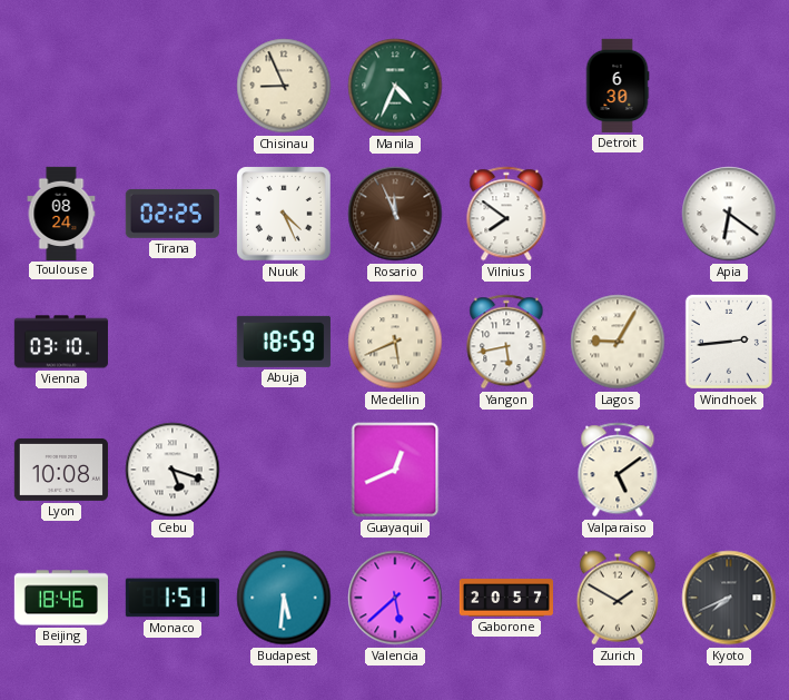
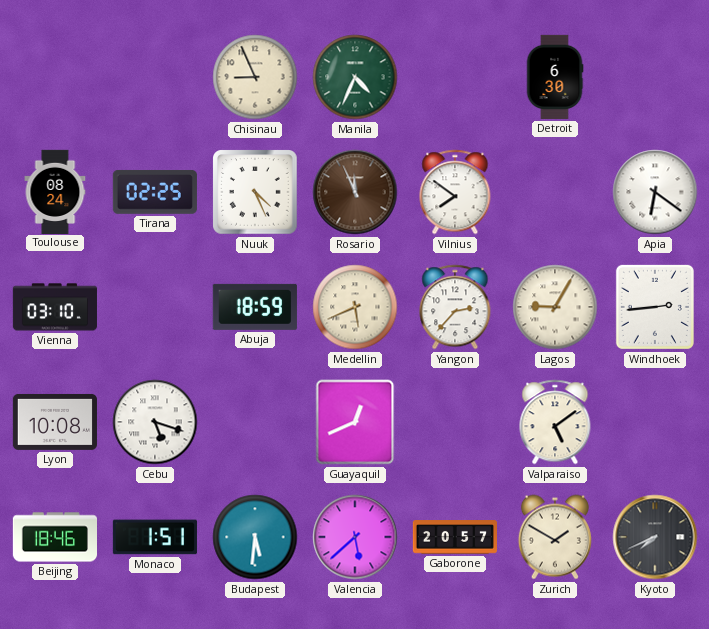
Yangon: 5:43 -> 2:37
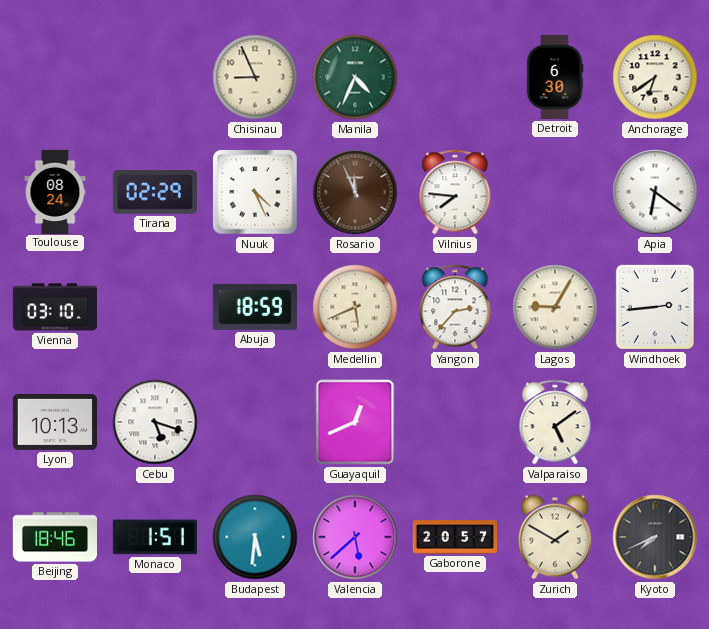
Anchorage: none -> 6:39
Tirana: 02:25 -> 02:29
Vilnius: 7:51 -> 7:46
Lyon: 10:08 -> 10:13
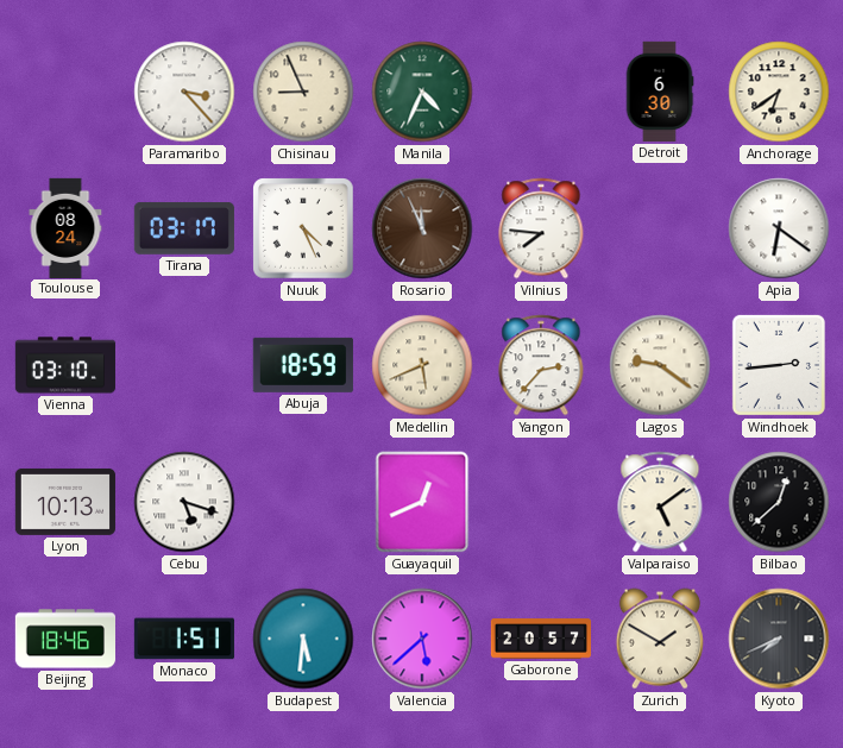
Paramaribo: none -> 3:23
Tirana: 02:29 -> 03:17
Lagos: 9:05 -> 9:21
Bilbao: none -> 12:38
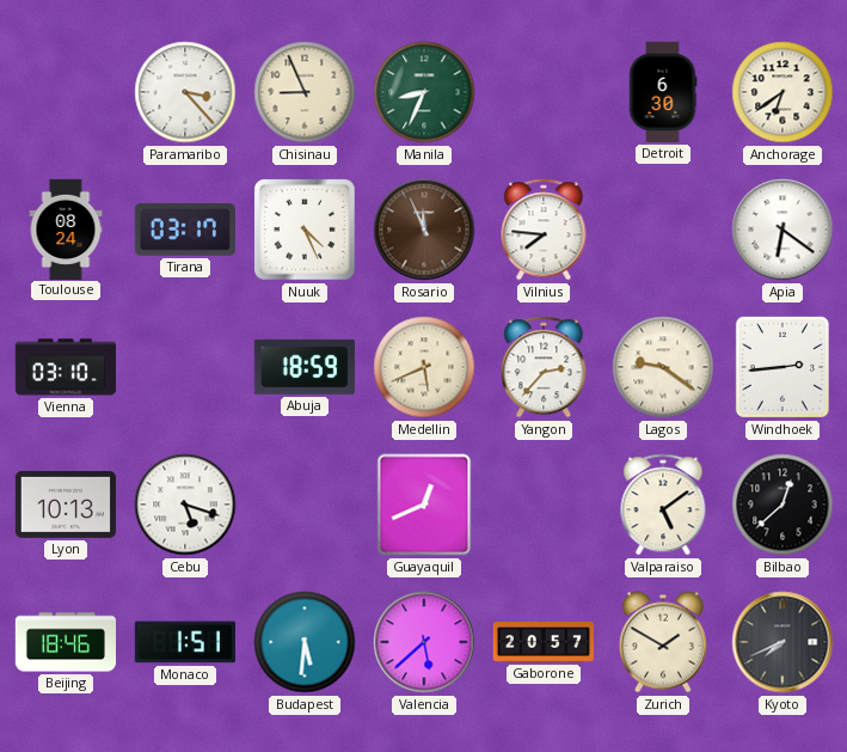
Manila: 4:34 -> 8:34
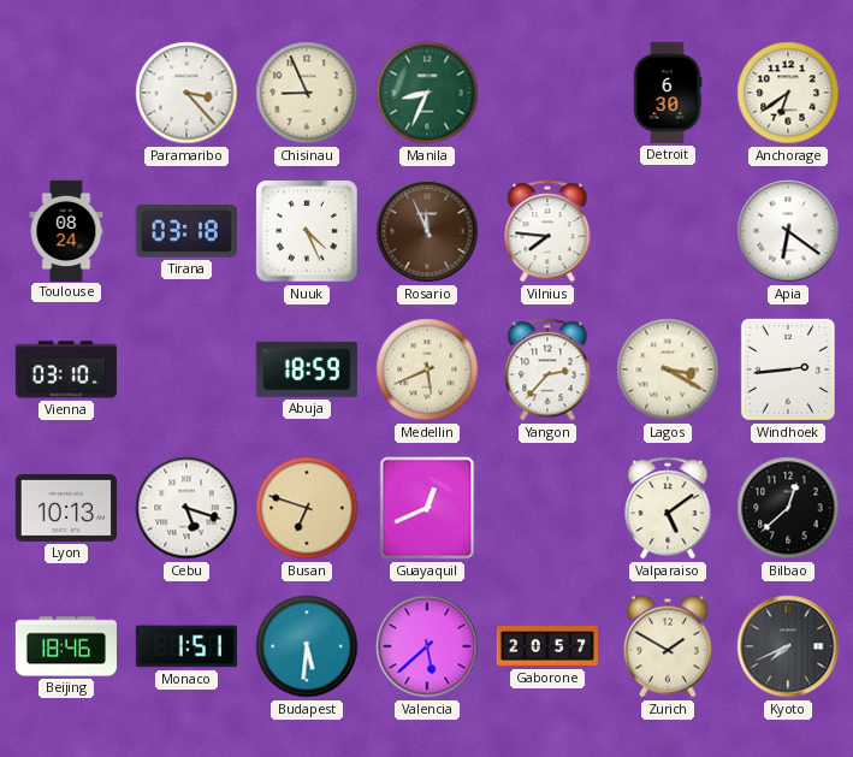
Tirana: 03:17 -> 03:18
Lagos: 9:21 -> 3:20
Busan: none -> 6:48
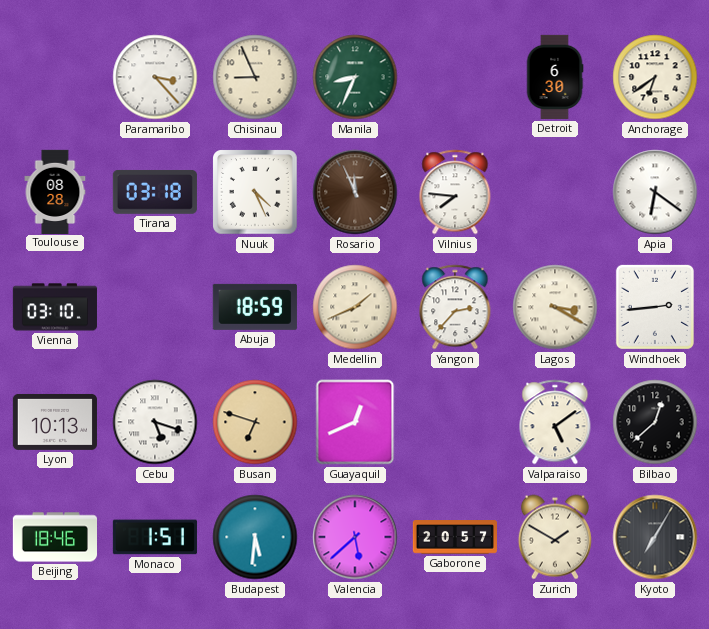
Toulouse: 08:24 -> 08:28
Medellin: 5:41 -> 1:41
Kyoto: 7:41 -> 7:05
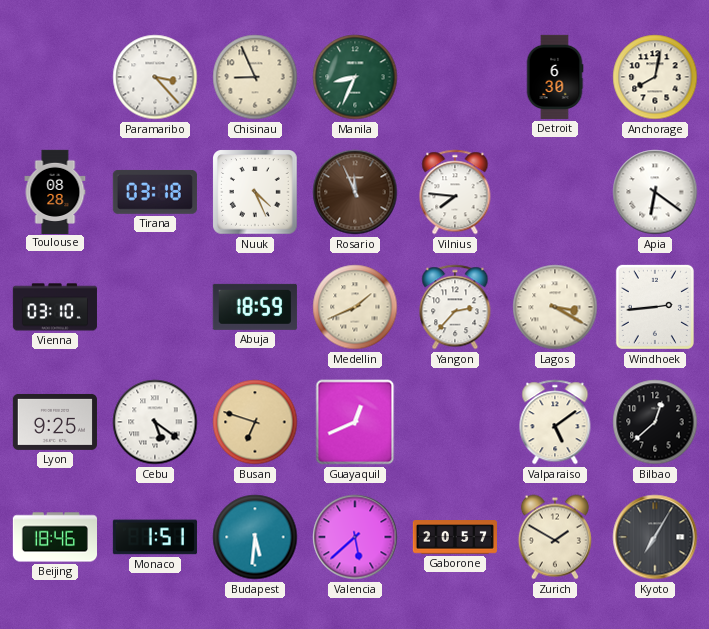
Anchorage: 6:39 -> 8:02
Lyon: 10:13 -> 9:25
Cebu: 5:18 -> 5:21
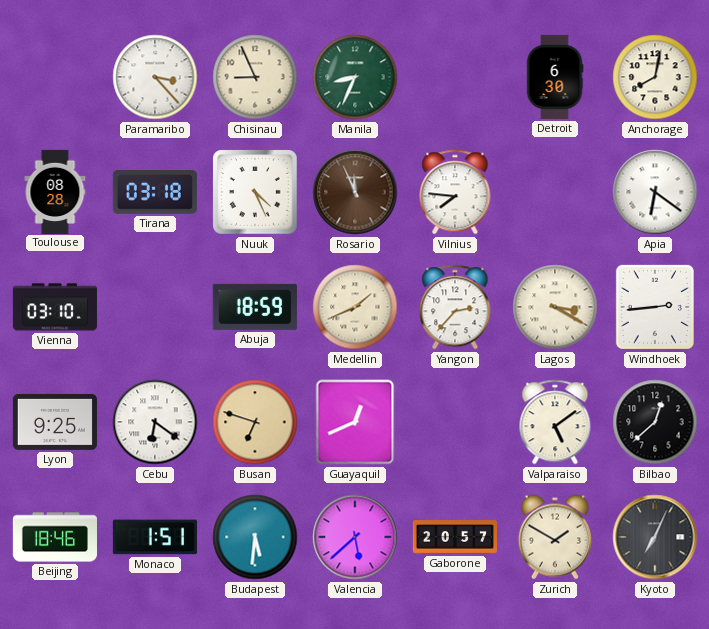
Cebu: 5:21 -> 6:21
Kyoto: 7:05 -> 7:04
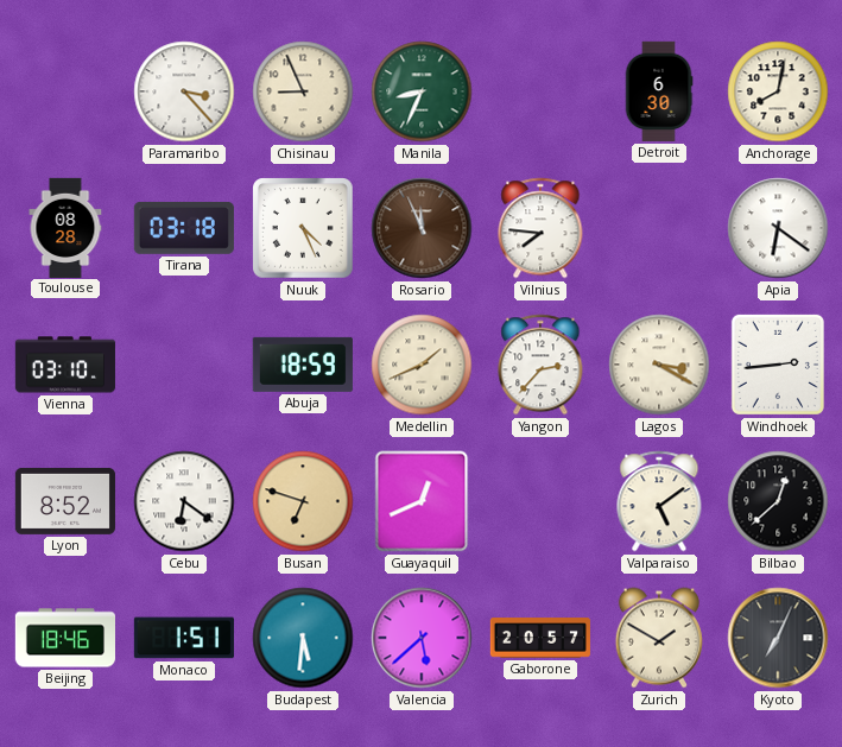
Lyon: 9:25 -> 8:52
